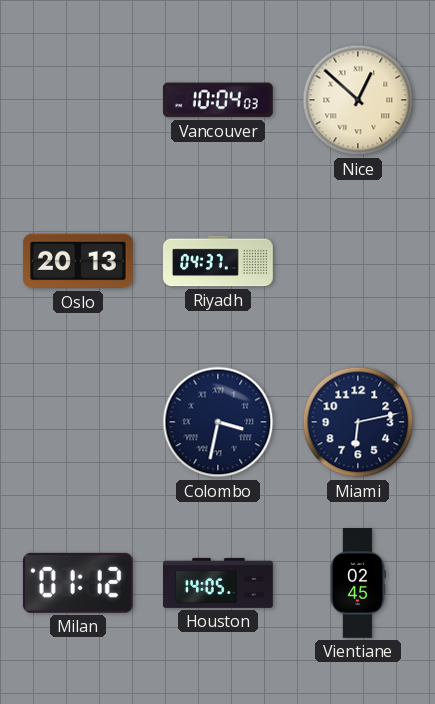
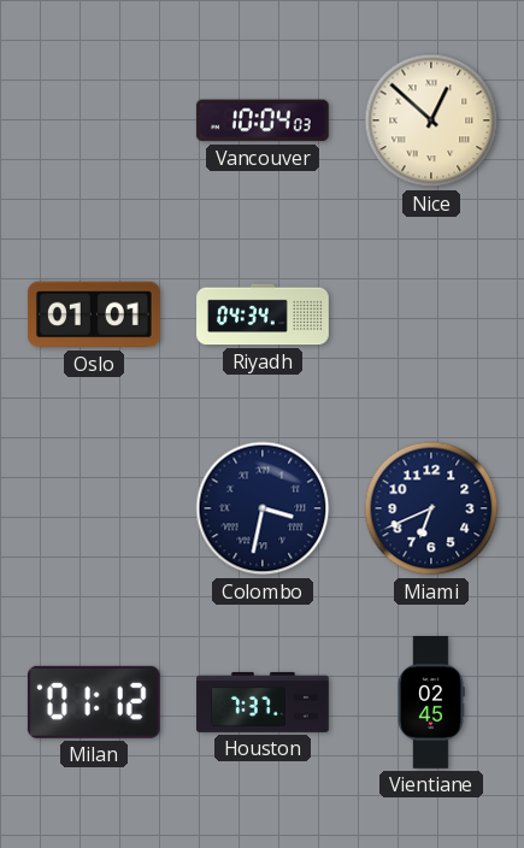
Oslo: 20:13 -> 01:01
Riyadh: 04:37 -> 04:34
Miami: 6:13 -> 6:41
Houston: 14:05 -> 7:37
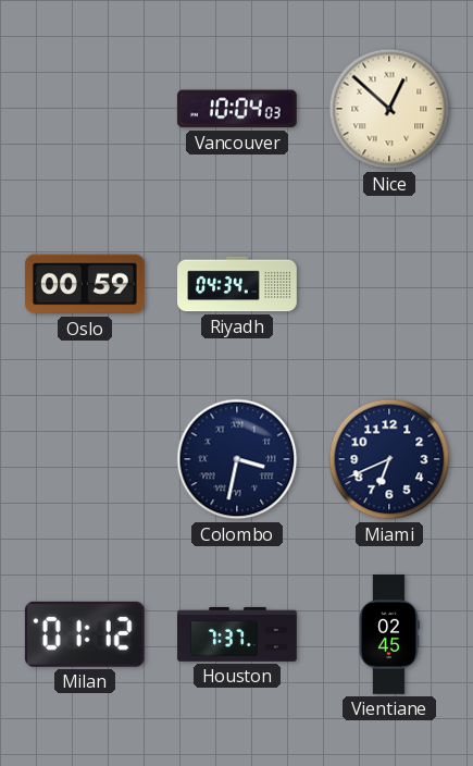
Oslo: 01:01 -> 00:59
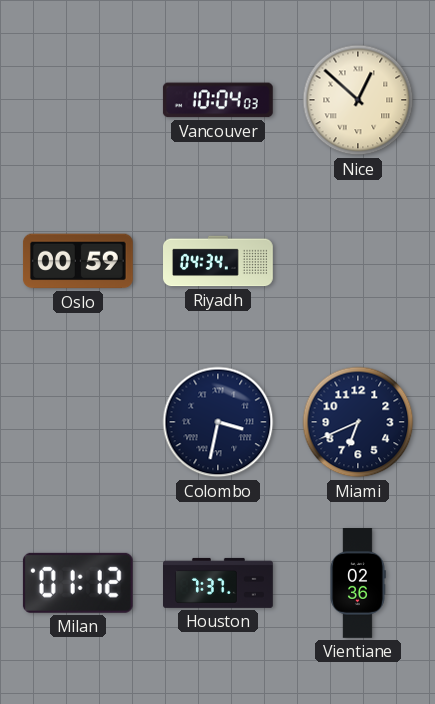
Vientiane: 02:45 -> 02:36
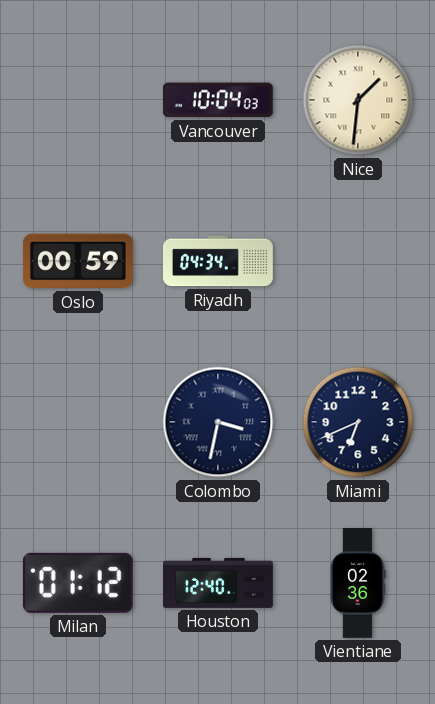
Nice: 12:52 -> 1:31
Houston: 7:37 -> 12:40
